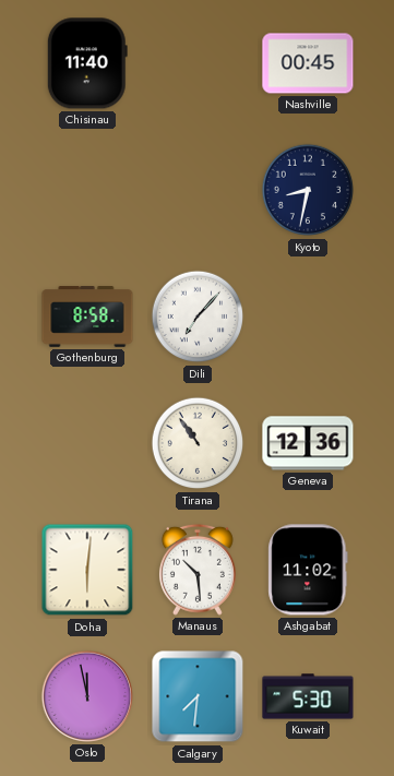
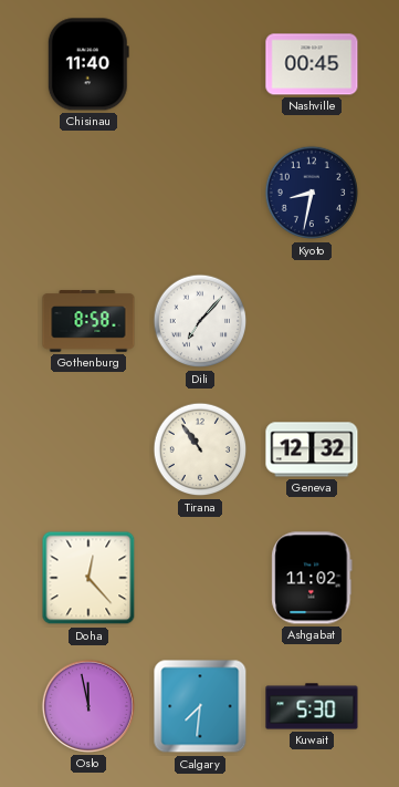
Geneva: 12:36 -> 12:32
Doha: 6:01 -> 12:23
Manaus: 10:29 -> none
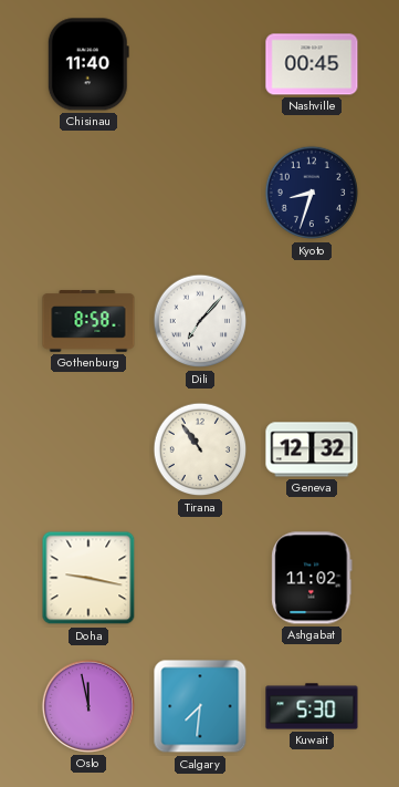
Kyoto: 8:32 -> 8:33
Doha: 12:23 -> 9:17
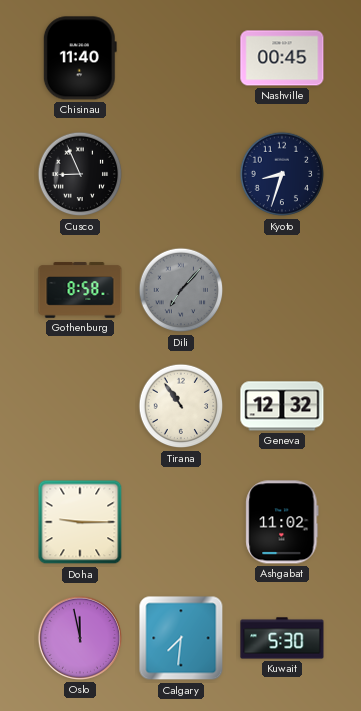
Cusco: none -> 8:56
Dili dial: white -> grey
Doha: 9:17 -> 9:15
